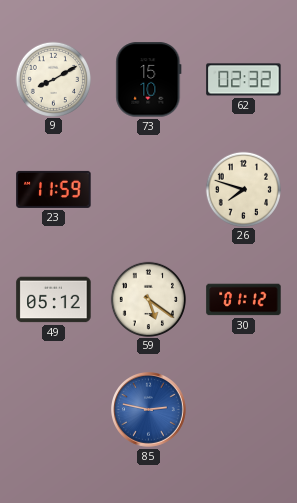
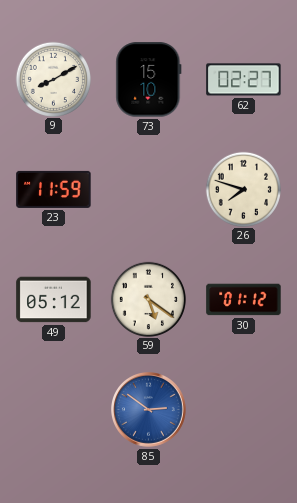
62: 02:32 -> 02:27
85: 2:47 -> 2:51
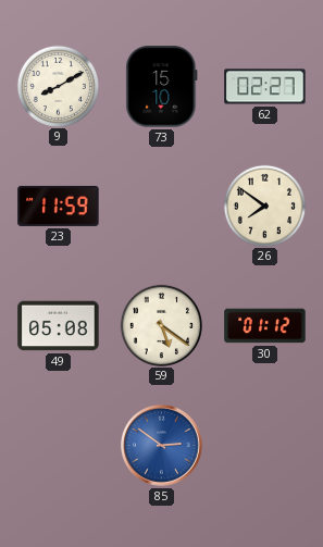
26: 7:48 -> 7:51
49: 05:12 -> 05:08
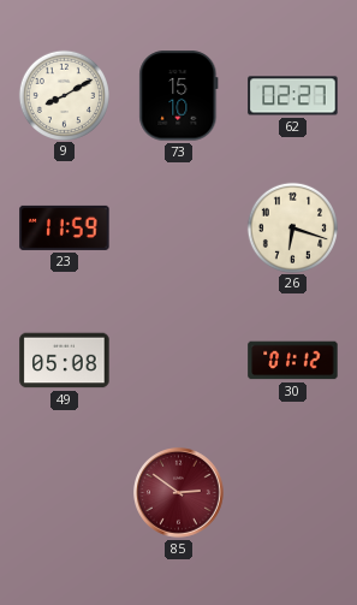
26: 7:51 -> 6:18
59: 5:21 -> none
85 dial: blue -> burgundy
